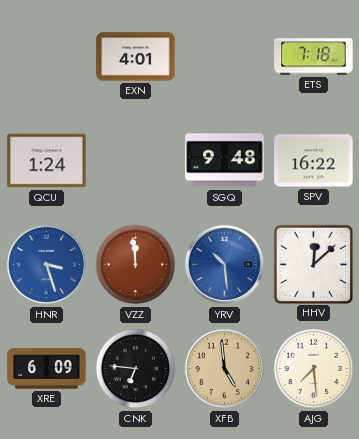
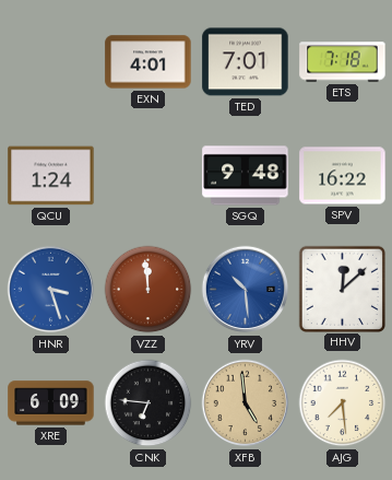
TED: none -> 7:01
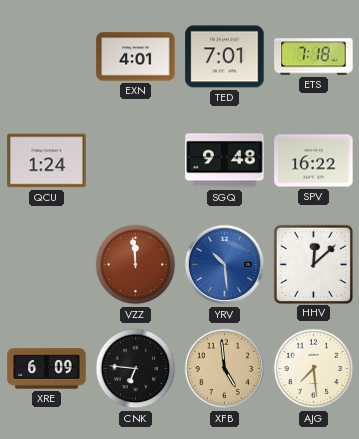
HNR: 3:27 -> none
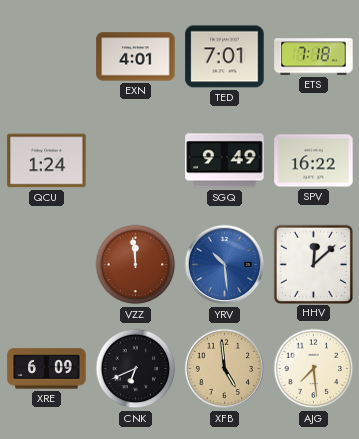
SGQ: 9:48 -> 9:49
CNK: 6:46 -> 6:41
